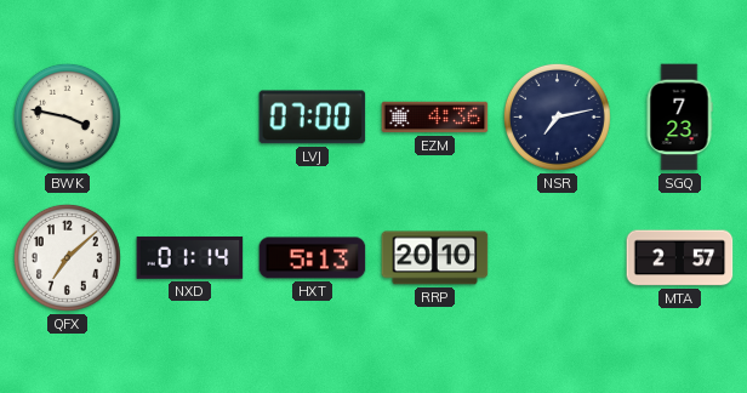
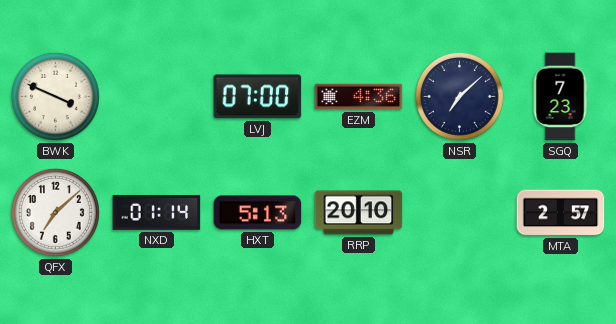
BWK: 3:47 -> 3:49
NSR: 7:13 -> 7:08
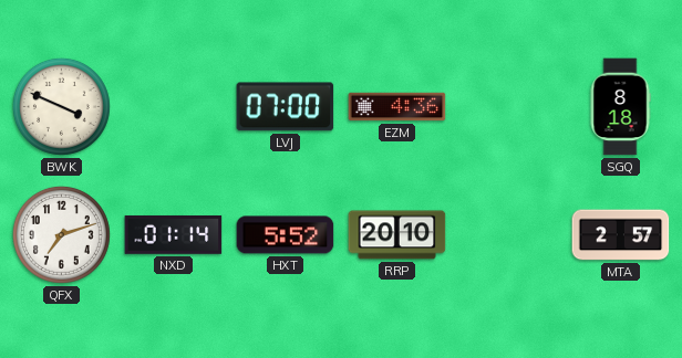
NSR: 7:08 -> none
SGQ: 7:23 -> 8:18
QFX: 7:08 -> 7:12
HXT: 5:13 -> 5:52
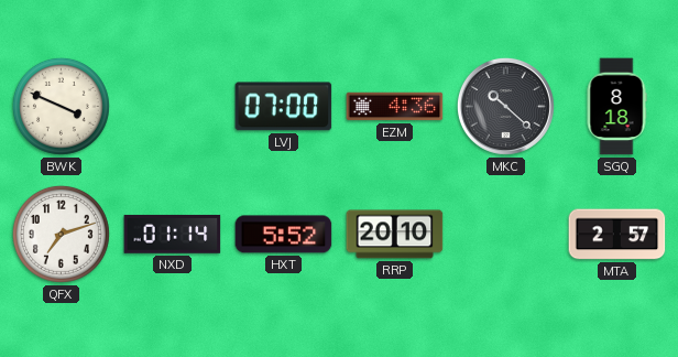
MKC: none -> 10:22
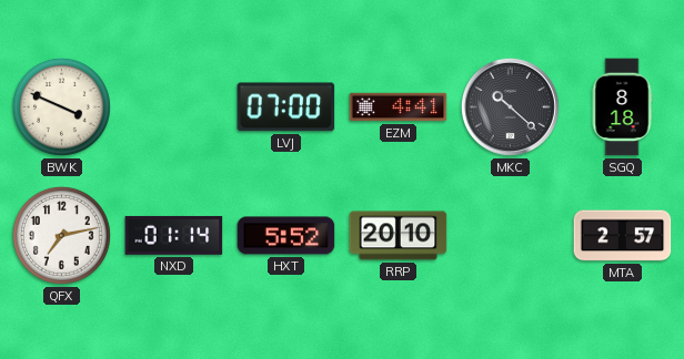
EZM: 4:36 -> 4:41
QFX: 7:12 -> 7:13
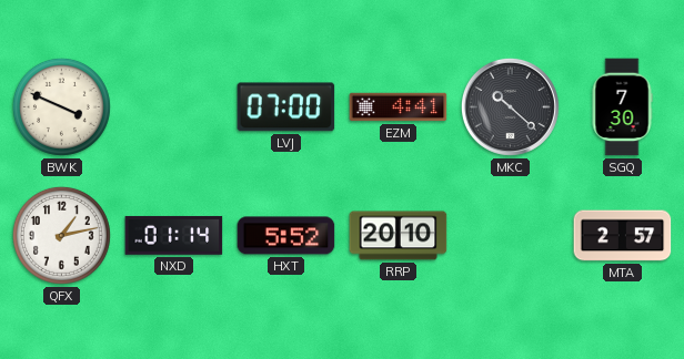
SGQ: 8:18 -> 7:30
QFX: 7:13 -> 1:13
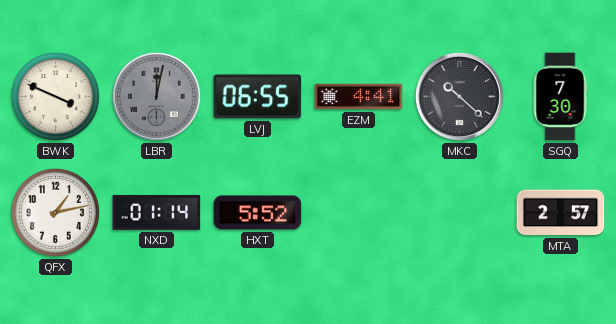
LBR: none -> 12:02
LVJ: 07:00 -> 06:55
RRP: 20:10 -> none
